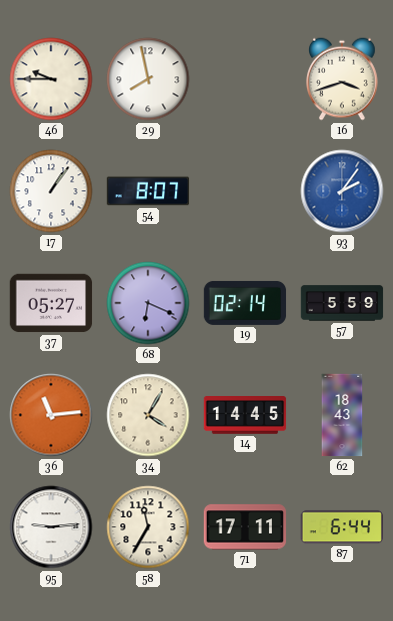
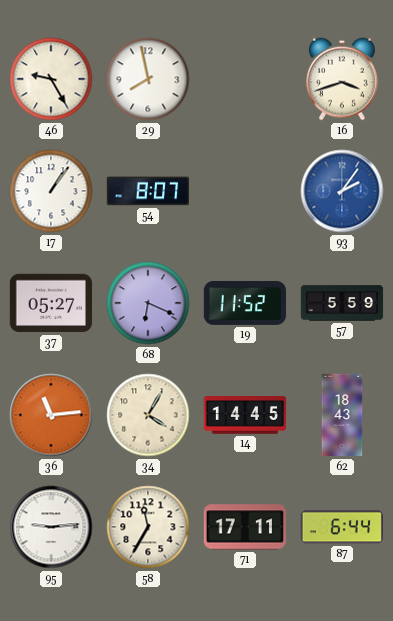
46: 9:45 -> 9:25
19: 02:14 -> 11:52
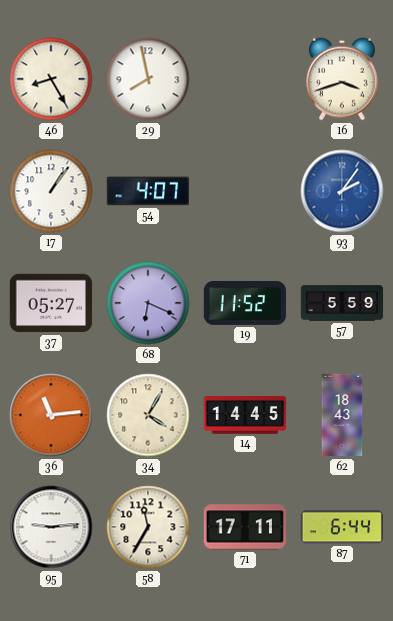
46: 9:25 -> 8:25
54: 8:07 -> 4:07
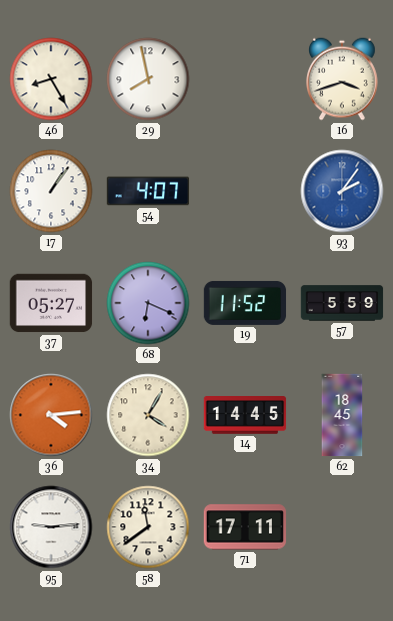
36: 11:14 -> 4:14
62: 18:43 -> 18:45
58: 11:35 -> 11:39
87: 6:44 -> none
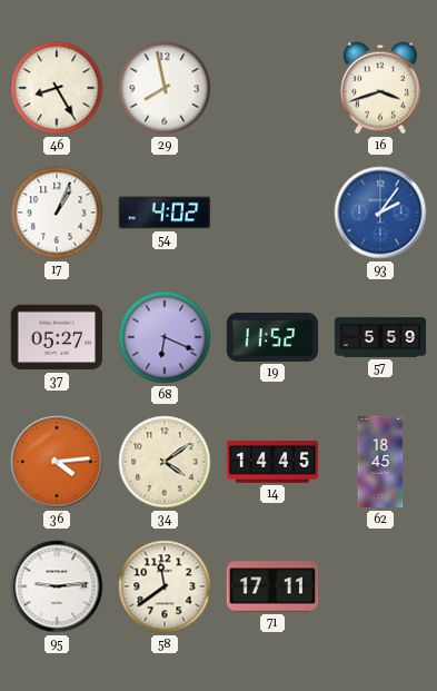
17: 1:06 -> 1:04
54: 4:07 -> 4:02
34: 4:05 -> 4:09
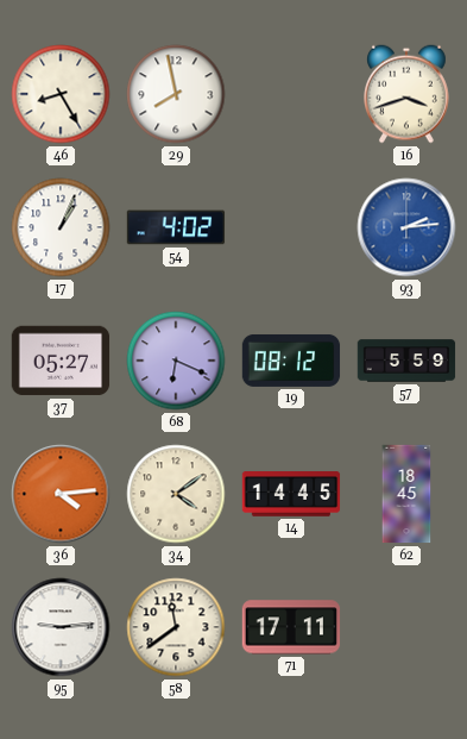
93: 2:06 -> 2:14
19: 11:52 -> 08:12
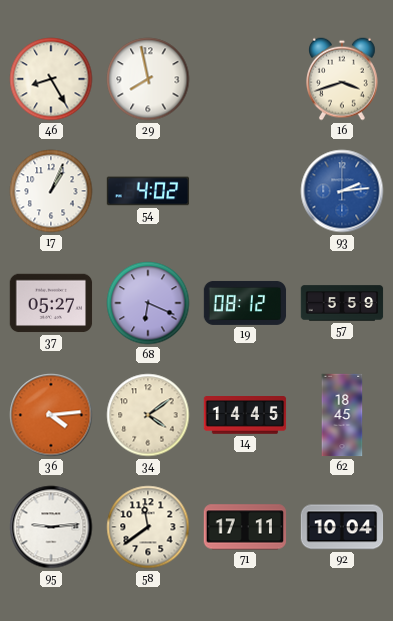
92: none -> 10:04
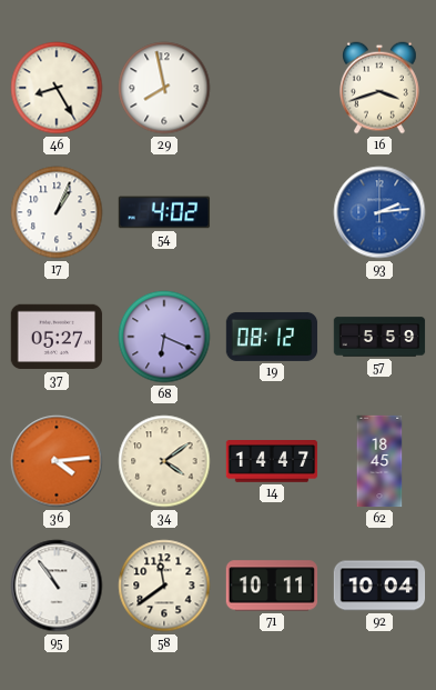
14: 14:45 -> 14:47
95: 9:14 -> 10:54
71: 17:11 -> 10:11
